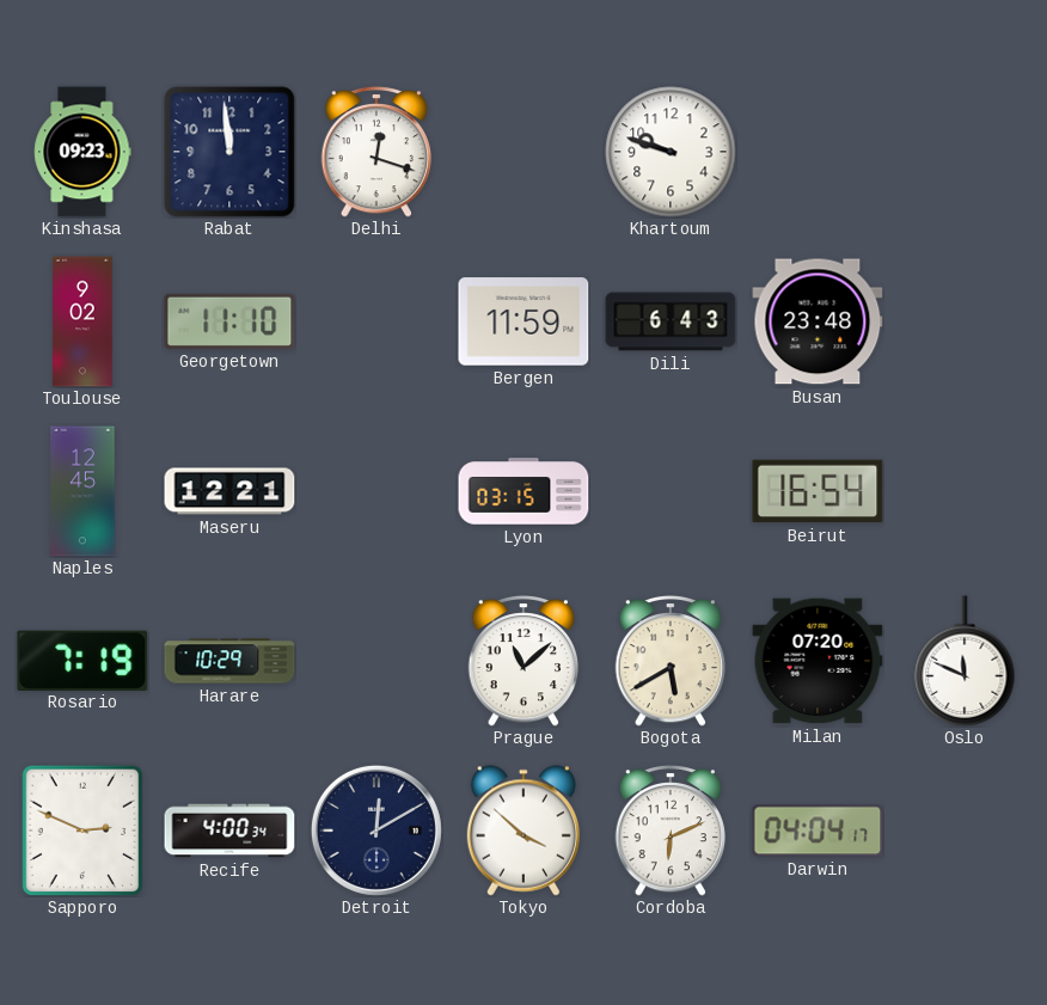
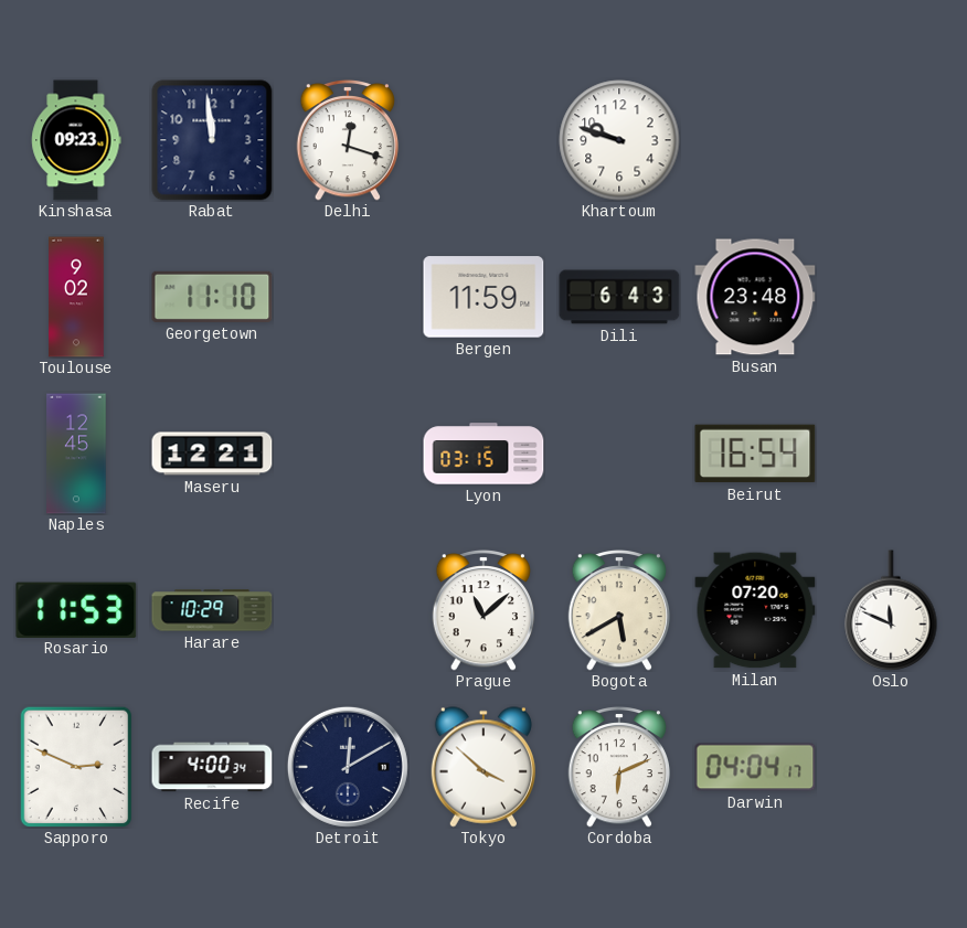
Rosario: 7:19 -> 11:53
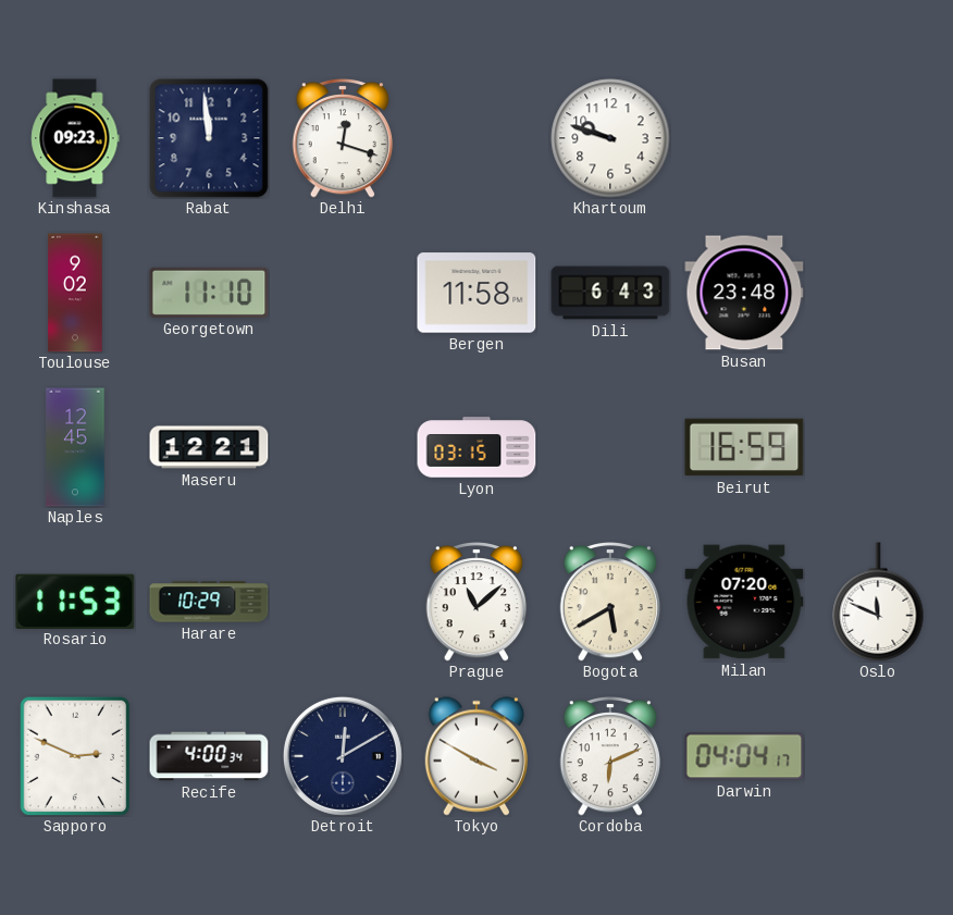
Bergen: 11:59 -> 11:58
Beirut: 16:54 -> 16:59
Tokyo: 3:52 -> 3:50
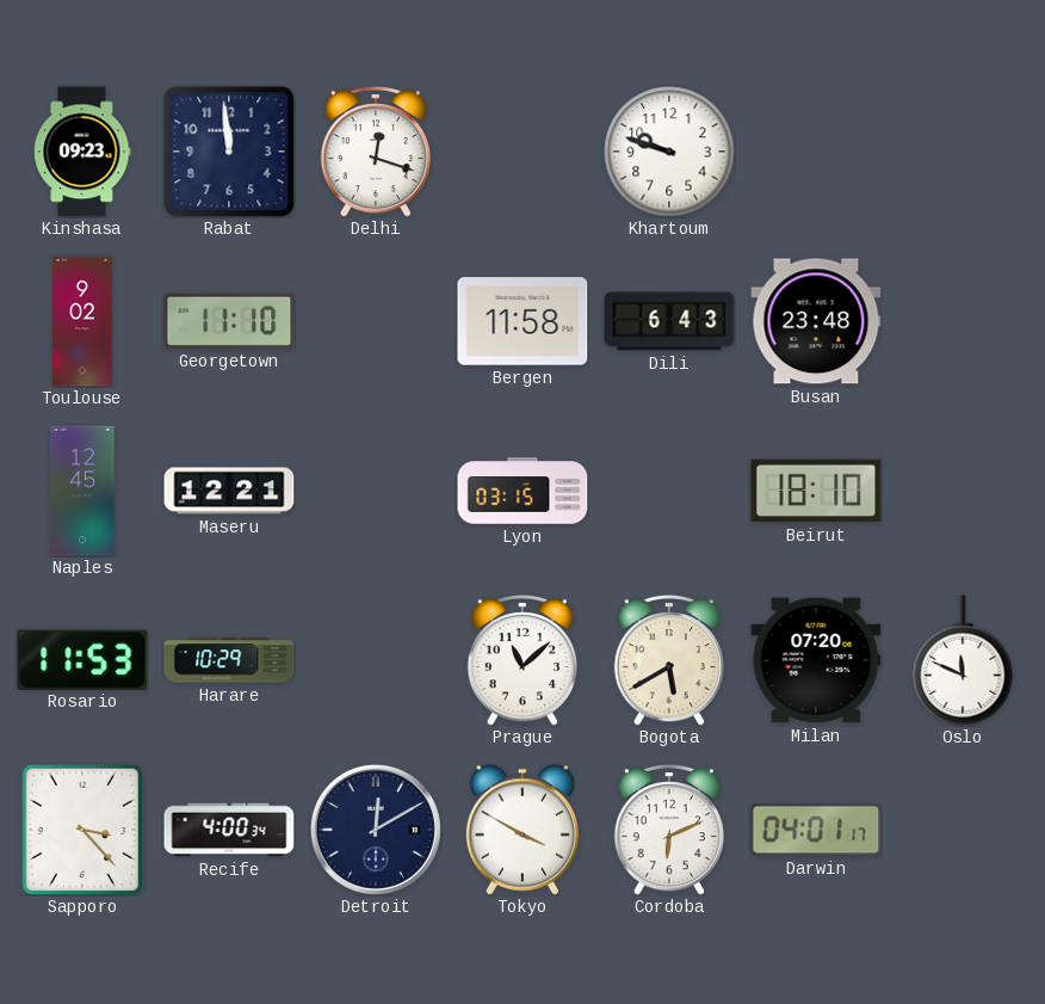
Beirut: 16:59 -> 18:10
Sapporo: 2:49 -> 3:23
Darwin: 04:04 -> 04:01
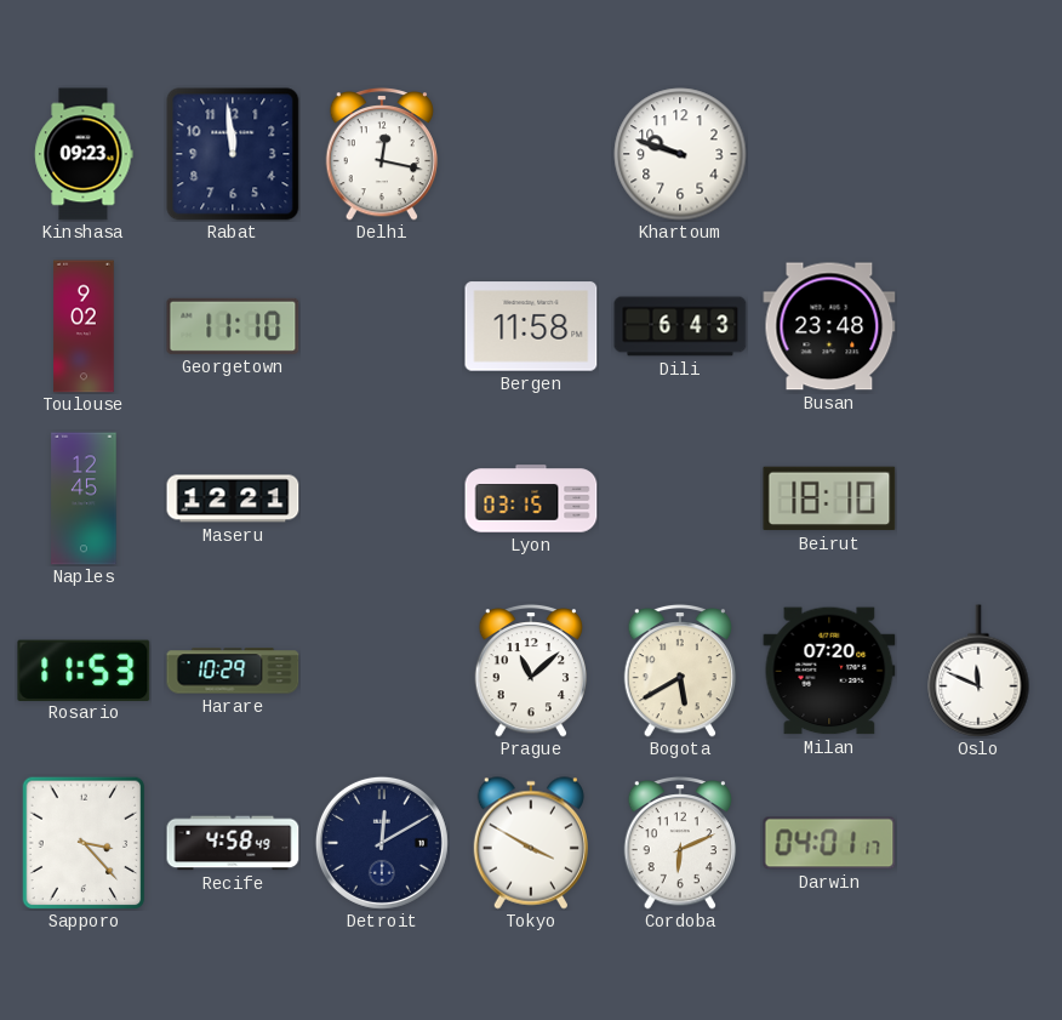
Delhi: 12:18 -> 12:17
Recife: 4:00 -> 4:58
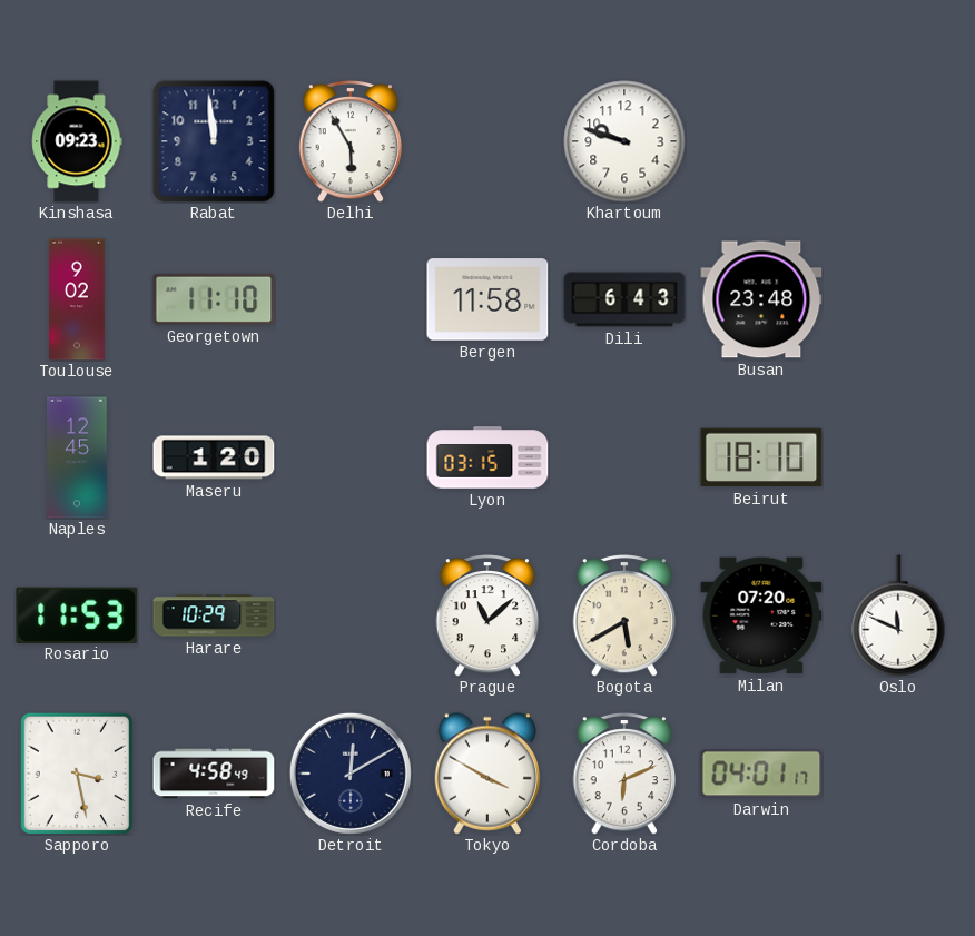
Delhi: 12:17 -> 5:55
Maseru: 12:21 -> 1:20
Sapporo: 3:23 -> 3:28
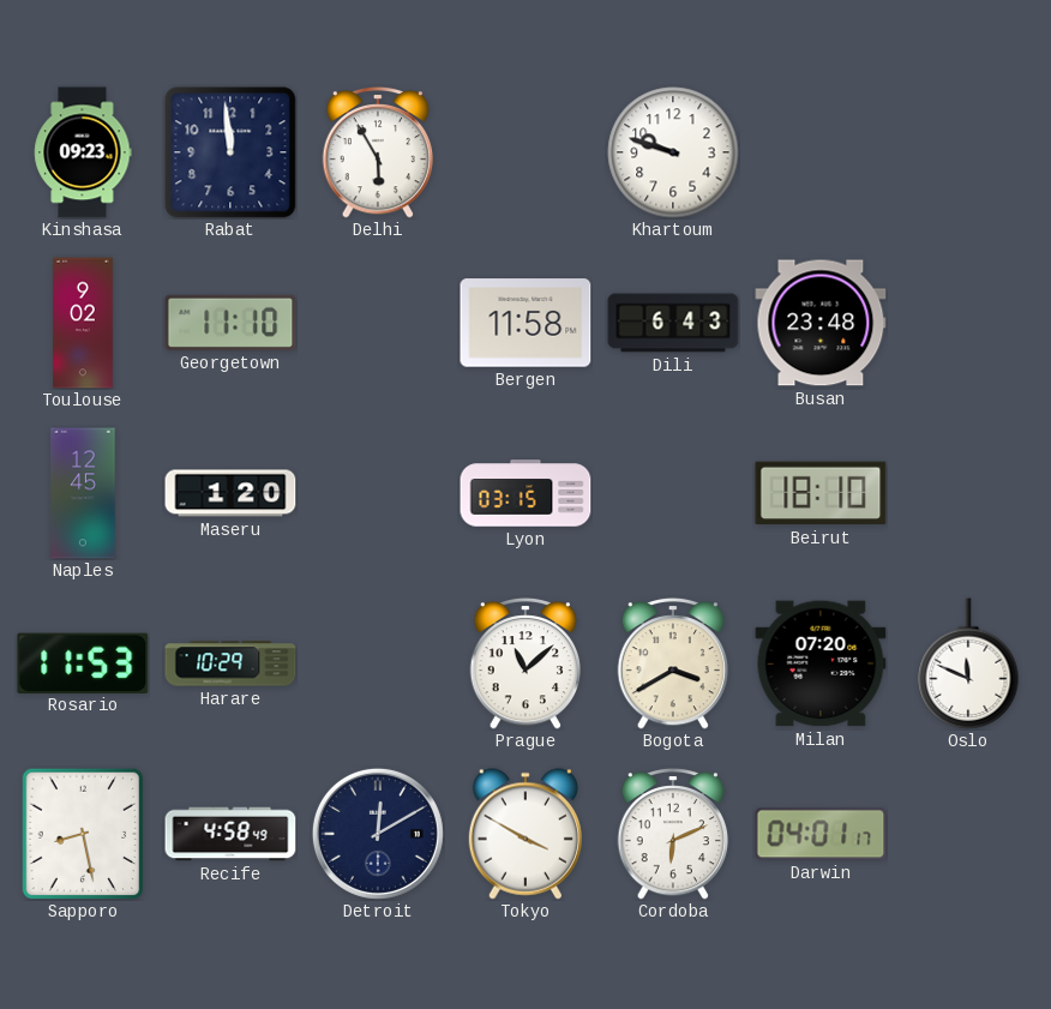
Bogota: 5:40 -> 3:40
Sapporo: 3:28 -> 8:28
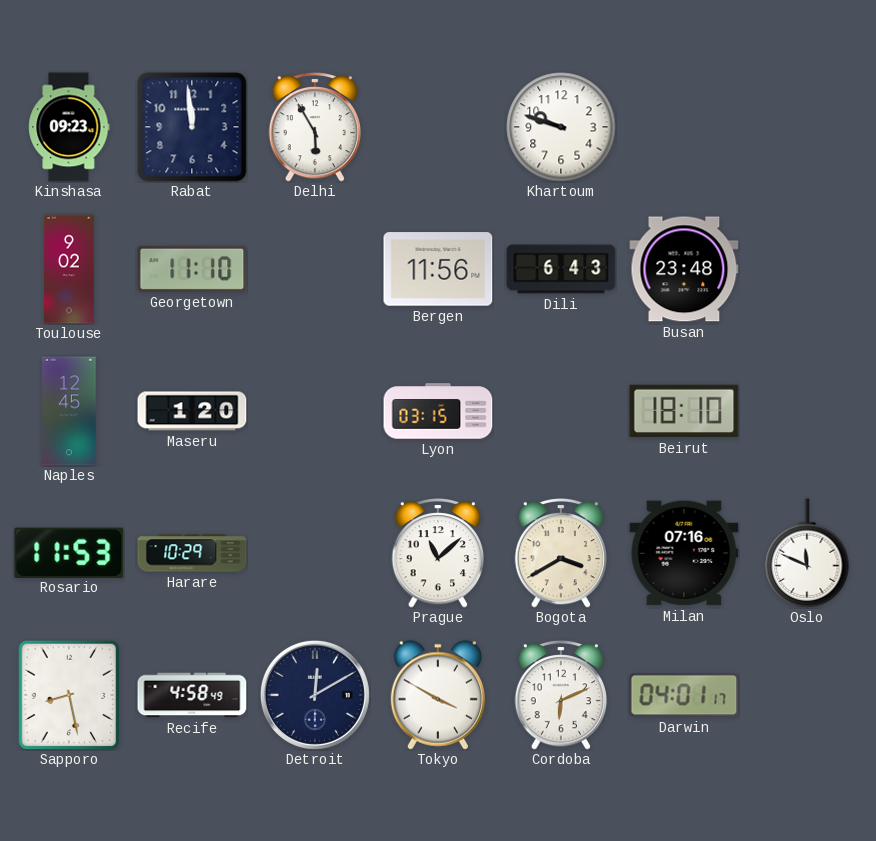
Bergen: 11:58 -> 11:56
Milan: 07:20 -> 07:16
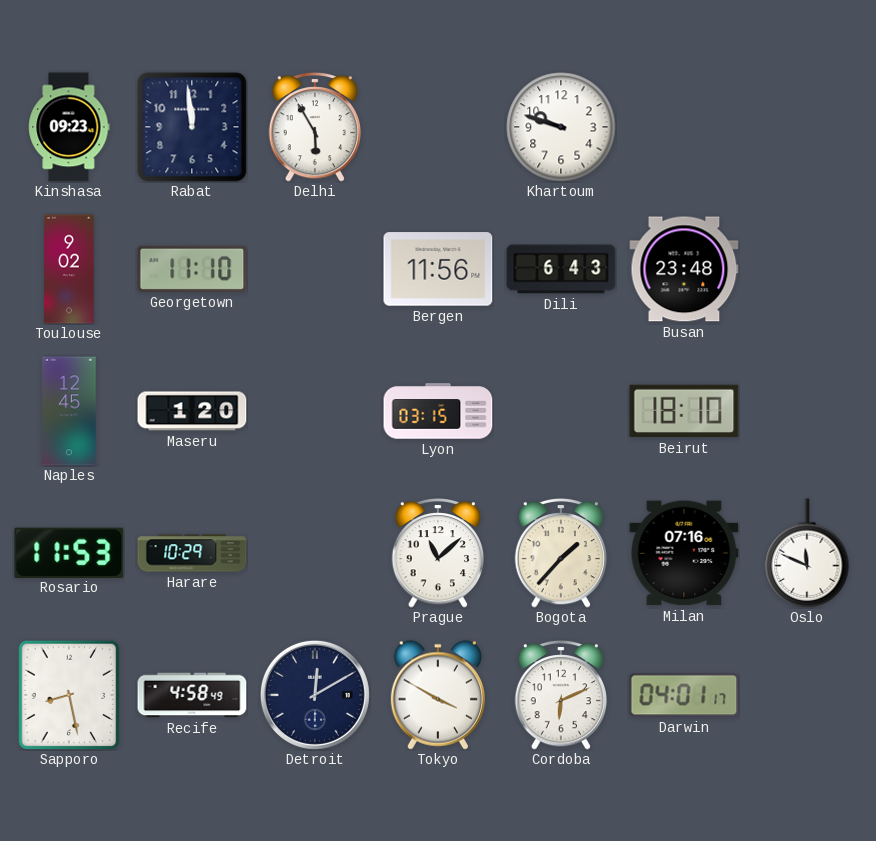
Bogota: 3:40 -> 1:37
